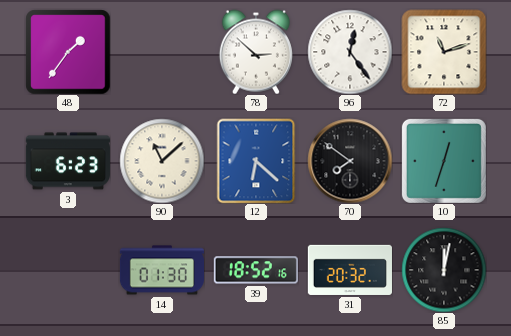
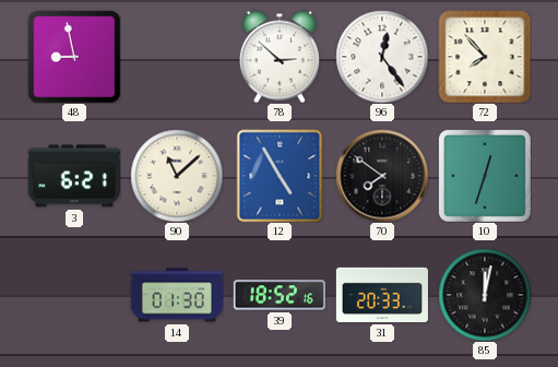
48: 1:36 -> 8:58
72: 11:12 -> 7:53
3: 6:23 -> 6:21
12: 6:22 -> 4:55
31: 20:32 -> 20:33
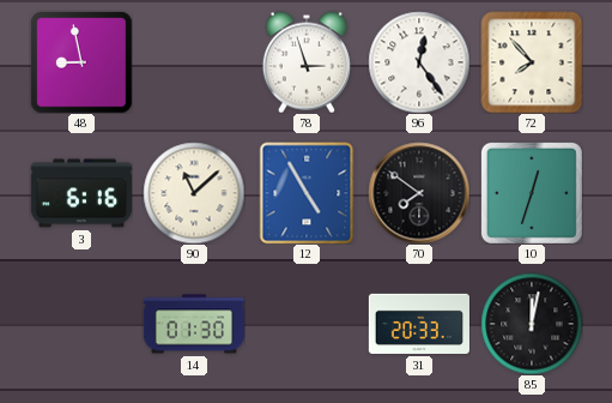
78: 2:52 -> 2:57
3: 6:21 -> 6:16
39: 18:52 -> none
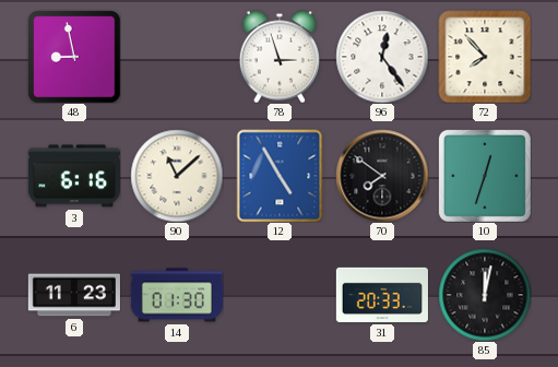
6: none -> 11:23
